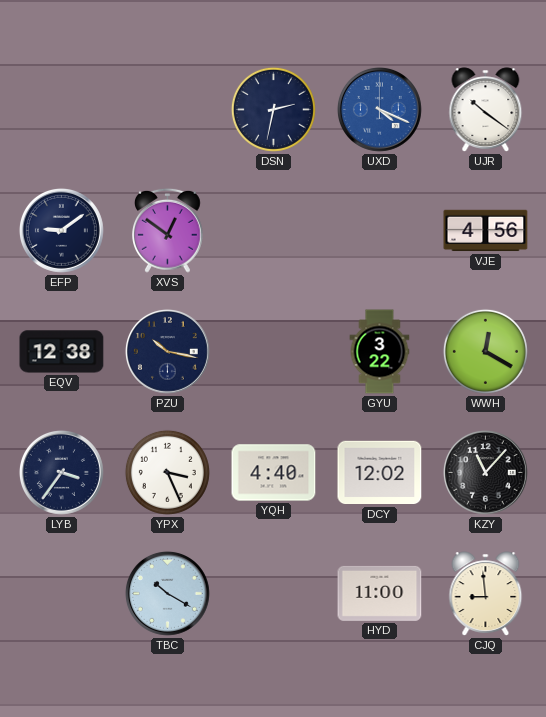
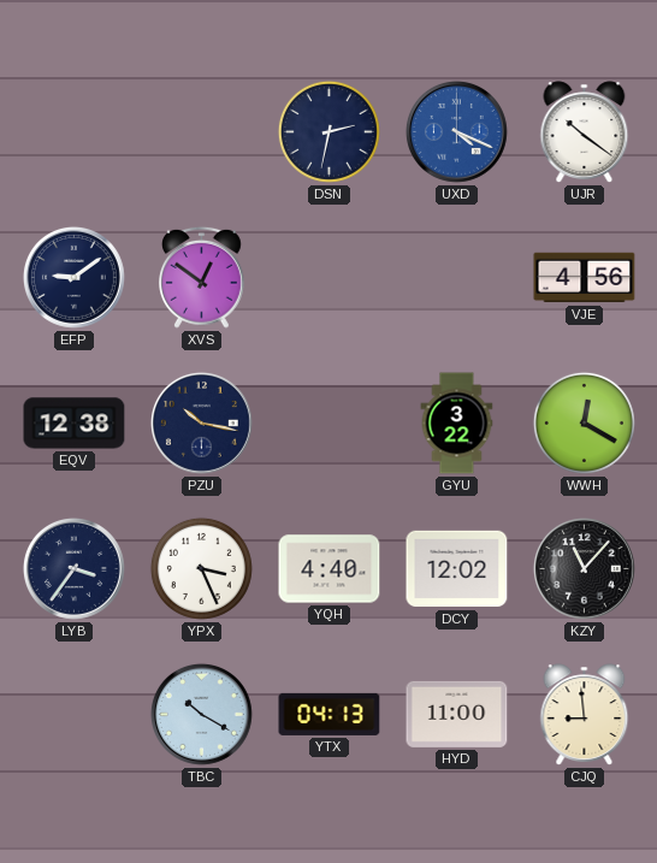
YTX: none -> 04:13
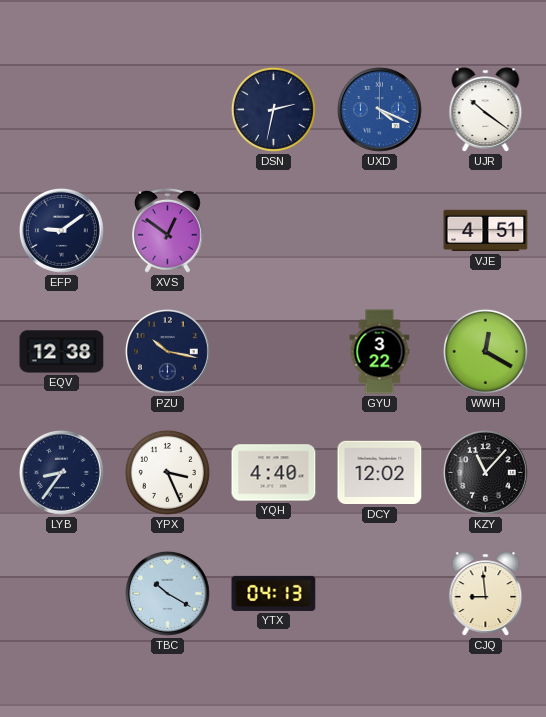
VJE: 4:56 -> 4:51
LYB: 3:36 -> 8:36
HYD: 11:00 -> none
